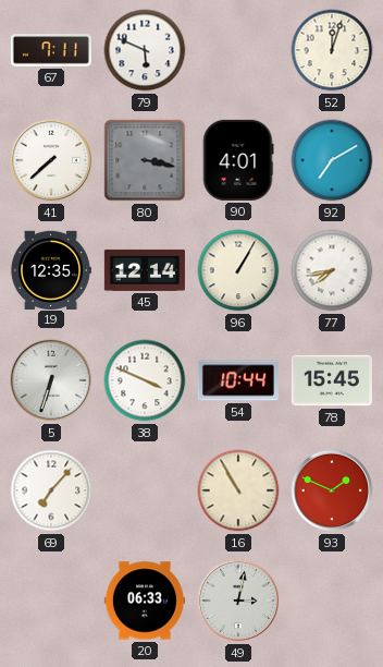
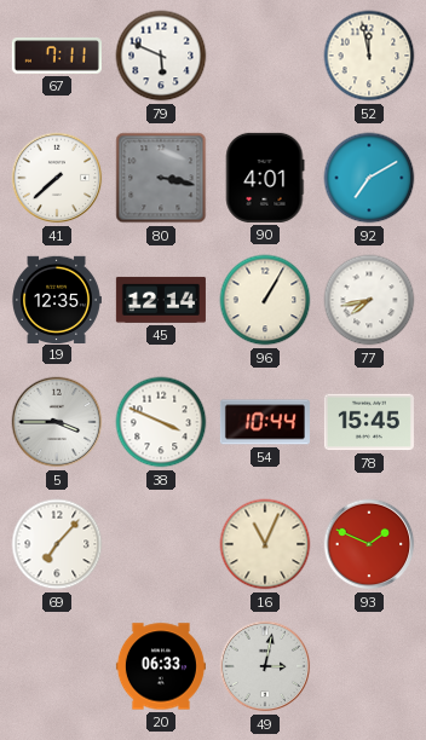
52: 12:03 -> 11:58
5: 6:33 -> 3:45
16: 10:55 -> 11:04
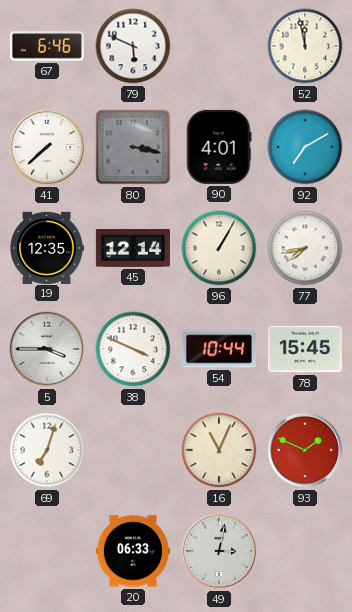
67: 7:11 -> 6:46
69: 7:07 -> 7:03
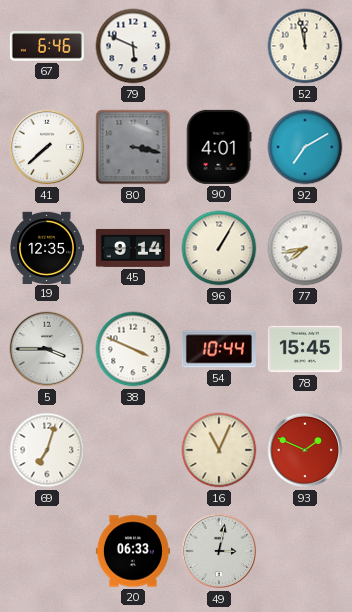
45: 12:14 -> 9:14
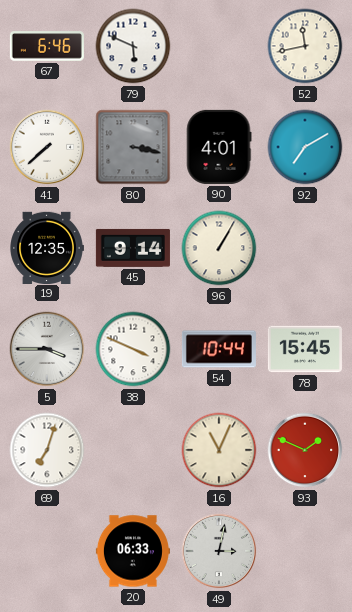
52: 11:58 -> 11:43
77: 7:43 -> none
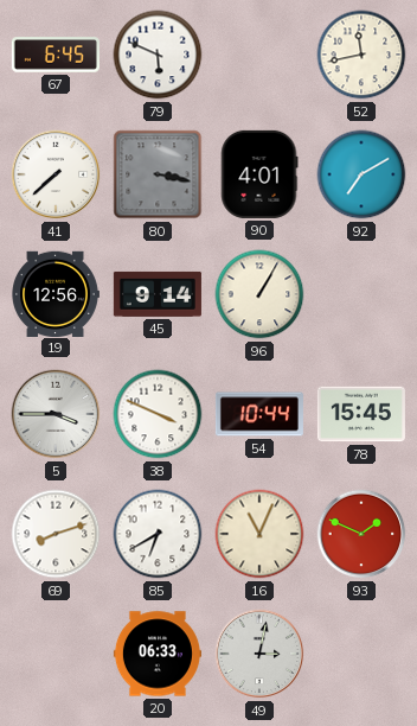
67: 6:46 -> 6:45
19: 12:35 -> 12:56
69: 7:03 -> 8:12
85: none -> 6:40
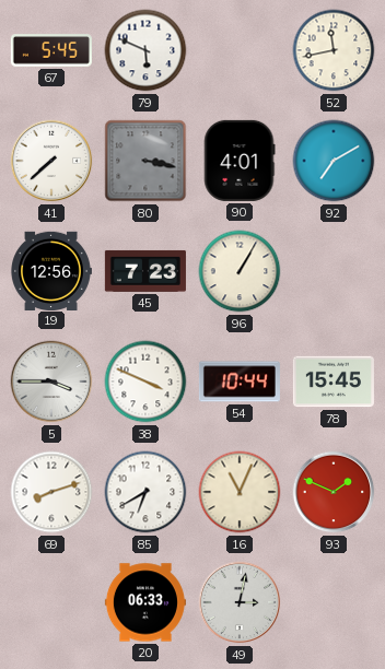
67: 6:45 -> 5:45
45: 9:14 -> 7:23
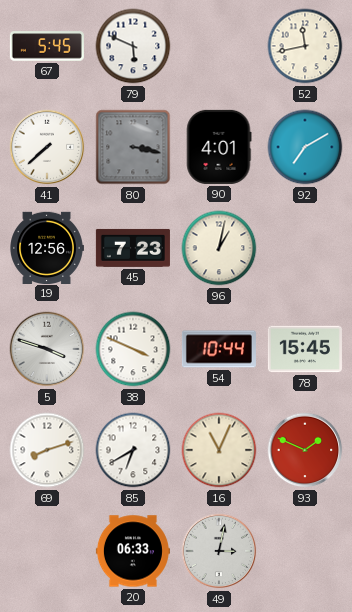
96: 1:05 -> 1:02
5: 3:45 -> 3:48
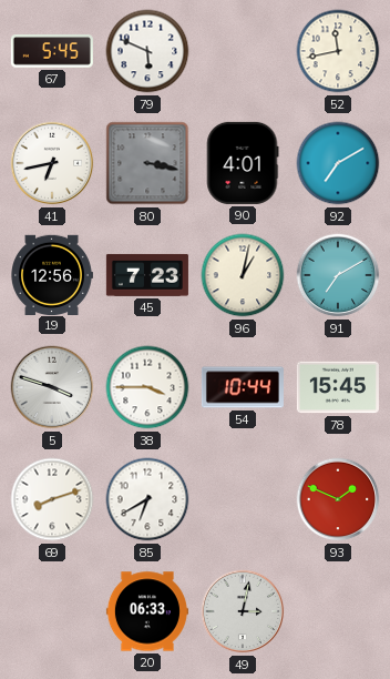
41: 7:38 -> 6:43
91: none -> 7:10
38: 3:49 -> 3:45
16: 11:04 -> none
